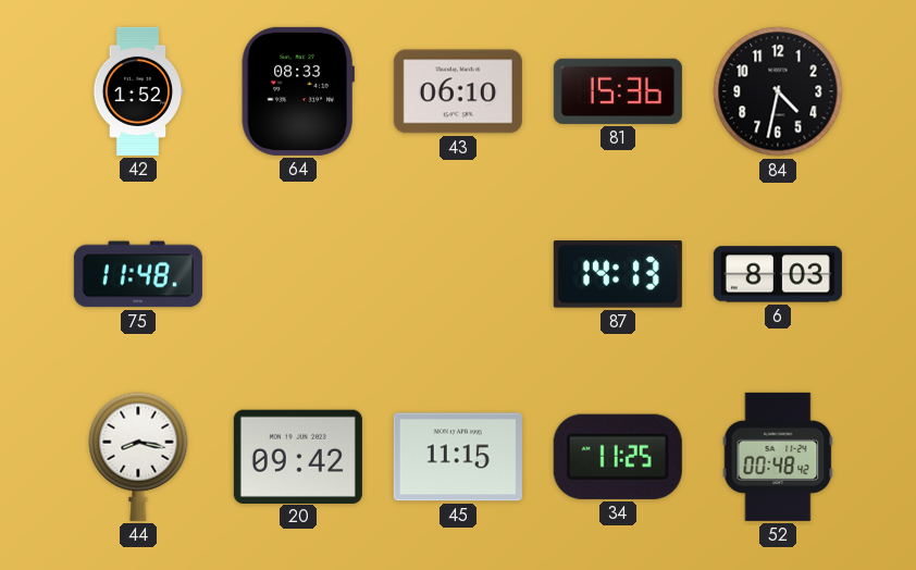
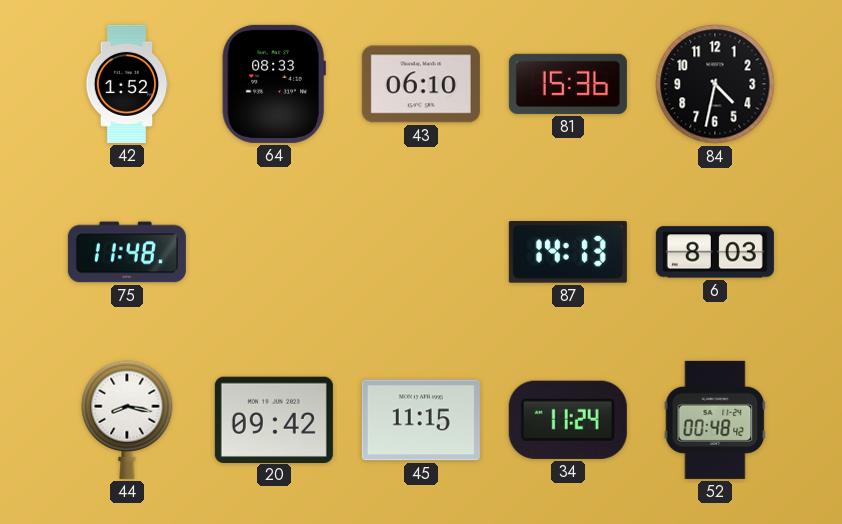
34: 11:25 -> 11:24
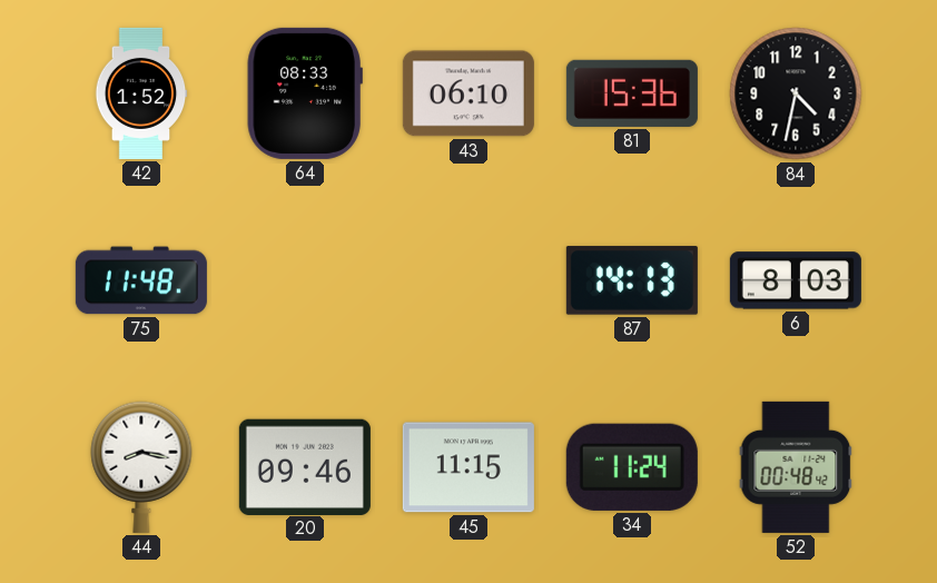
20: 09:42 -> 09:46
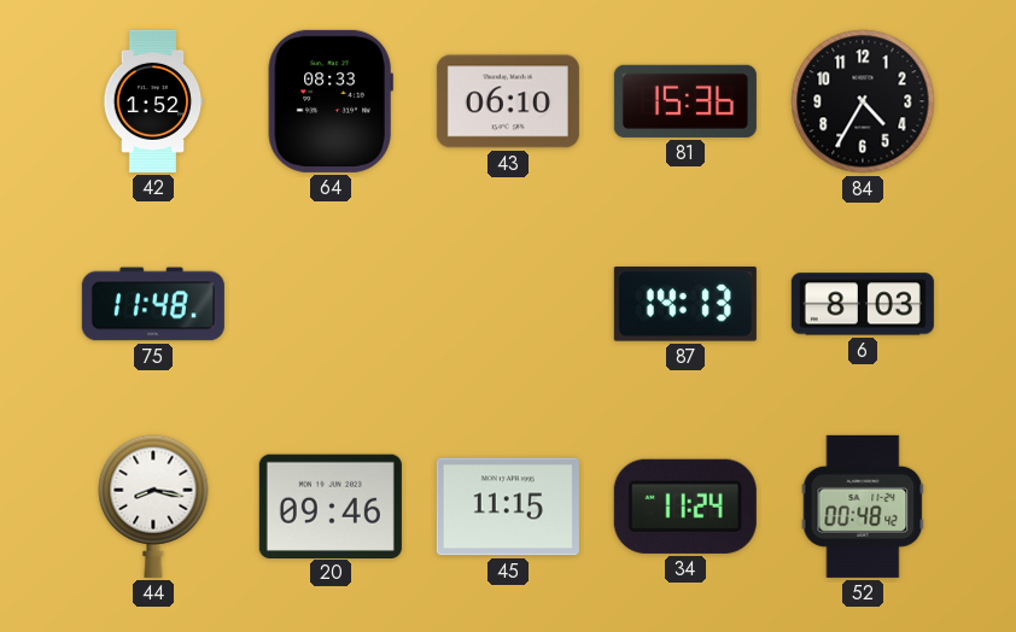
84: 4:32 -> 4:35
